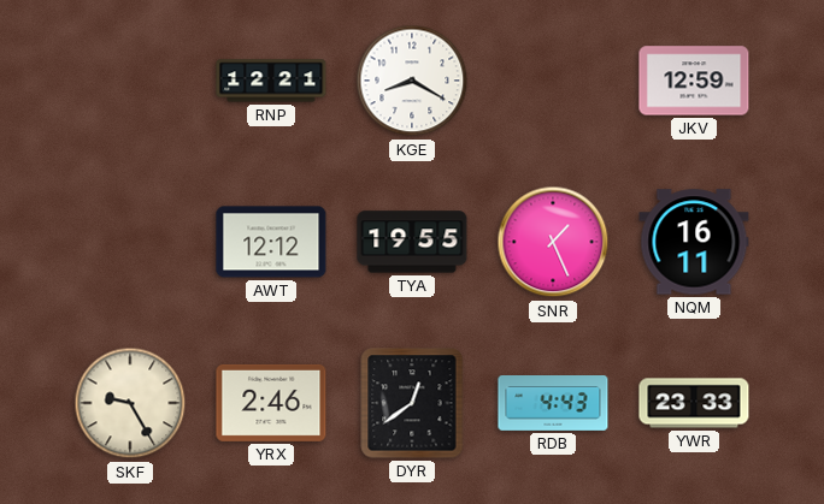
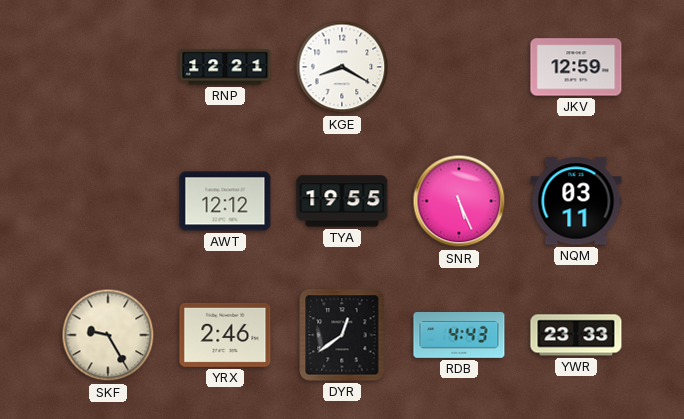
SNR: 1:26 -> 5:26
NQM: 16:11 -> 03:11
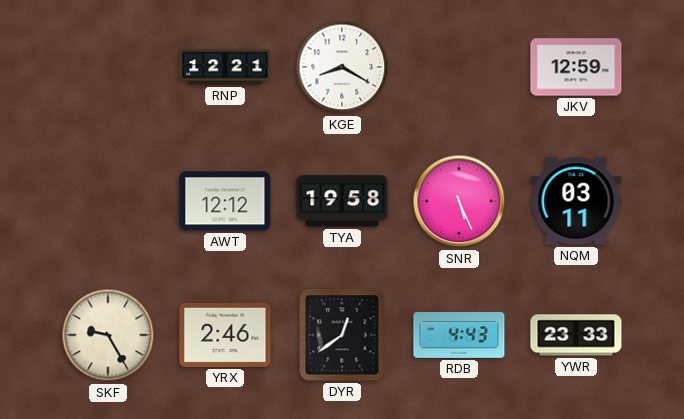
TYA: 19:55 -> 19:58
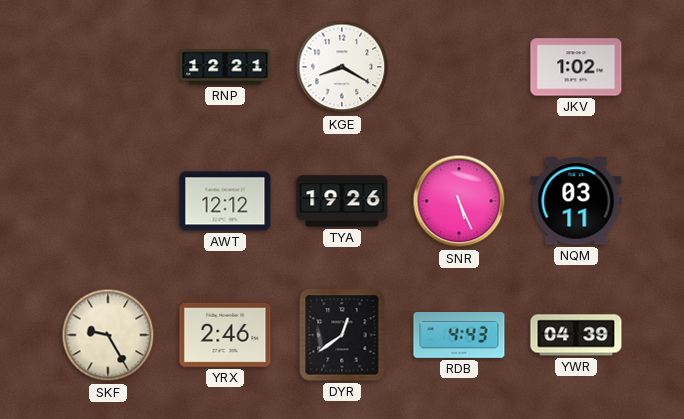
JKV: 12:59 -> 1:02
TYA: 19:58 -> 19:26
YWR: 23:33 -> 04:39
